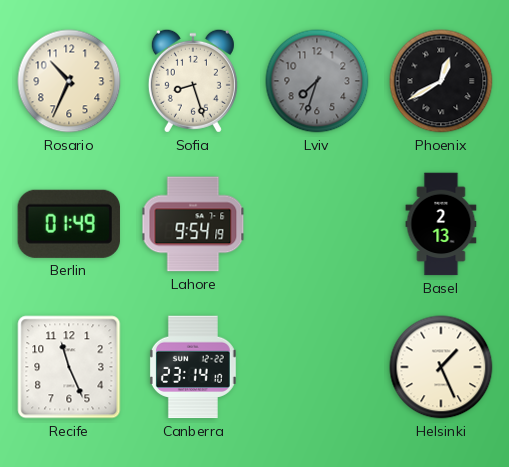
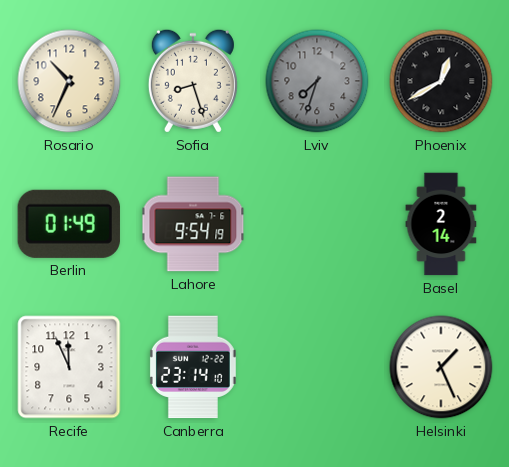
Basel: 2:13 -> 2:14
Recife: 11:26 -> 11:56
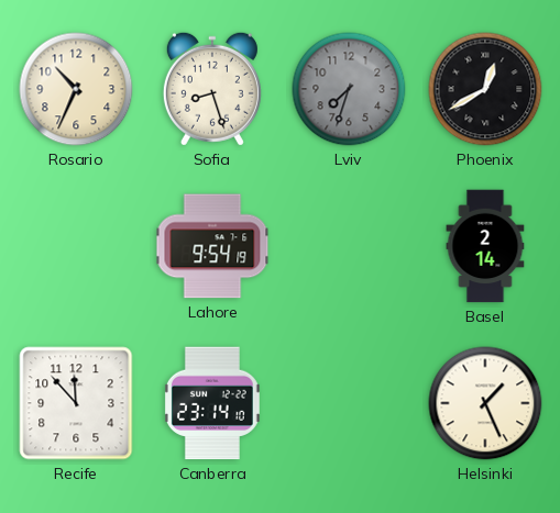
Berlin: 01:49 -> none
Recife: 11:56 -> 11:53
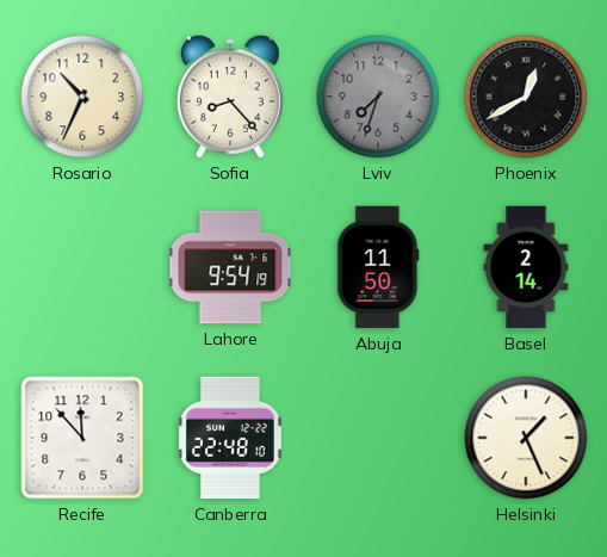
Sofia: 8:27 -> 8:23
Abuja: none -> 11:50
Canberra: 23:14 -> 22:48
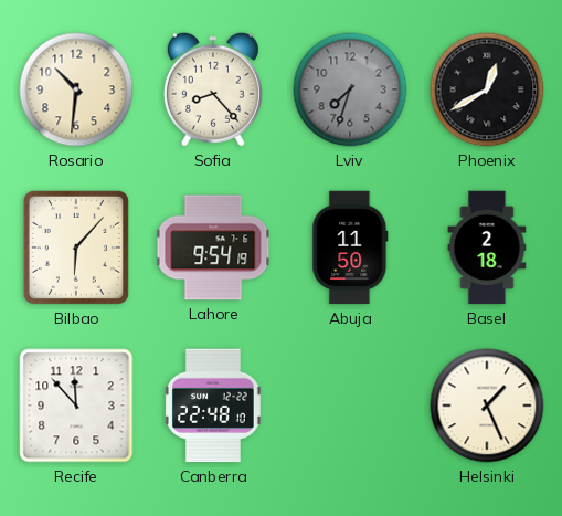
Rosario: 10:34 -> 10:31
Bilbao: none -> 6:07
Basel: 2:14 -> 2:18
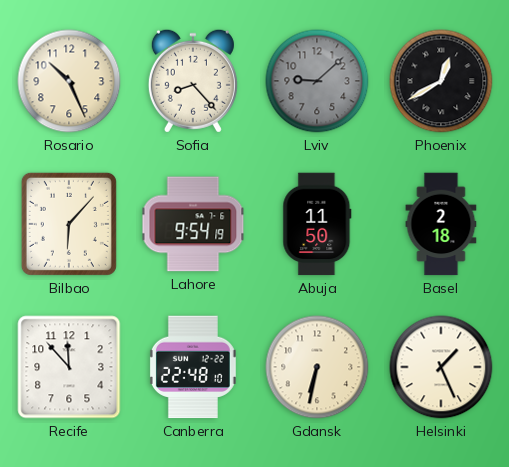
Rosario: 10:31 -> 10:26
Lviv: 7:33 -> 9:08
Gdansk: none -> 6:32
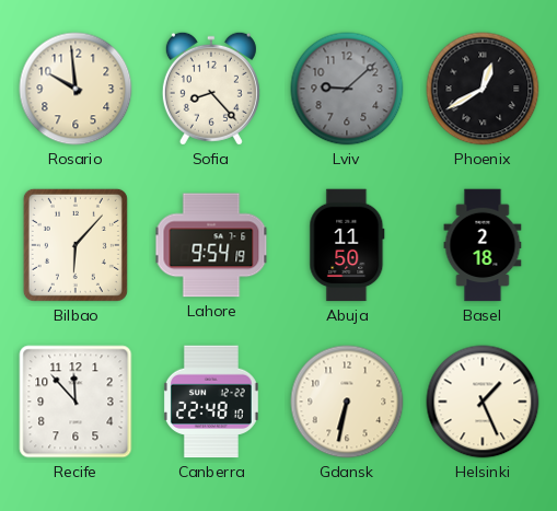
Rosario: 10:26 -> 9:59
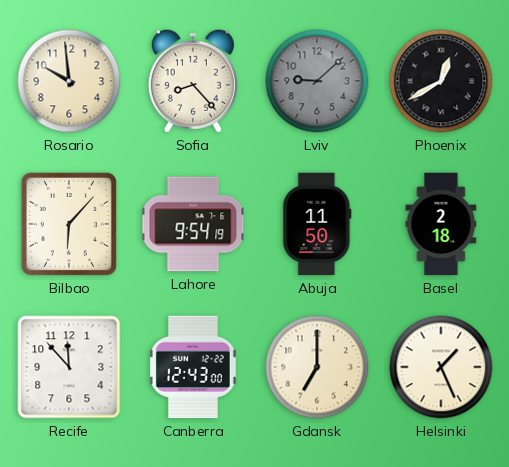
Canberra: 22:48 -> 12:43
Gdansk: 6:32 -> 7:00
